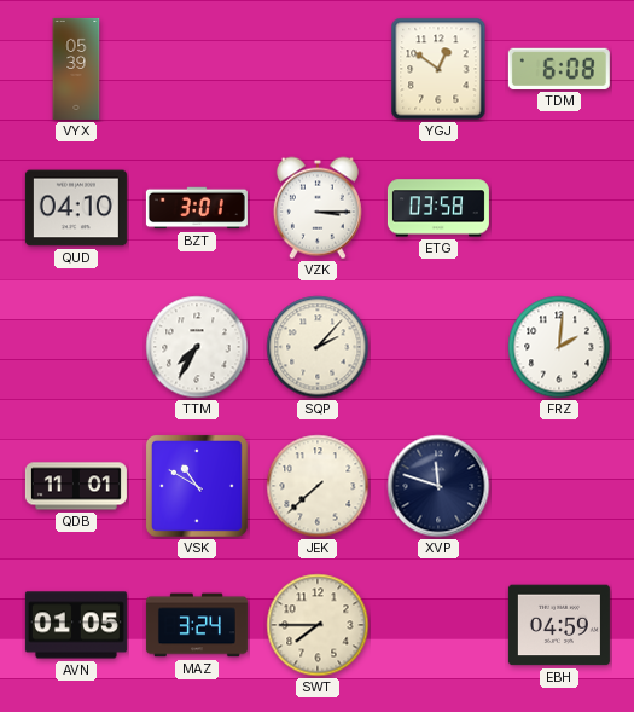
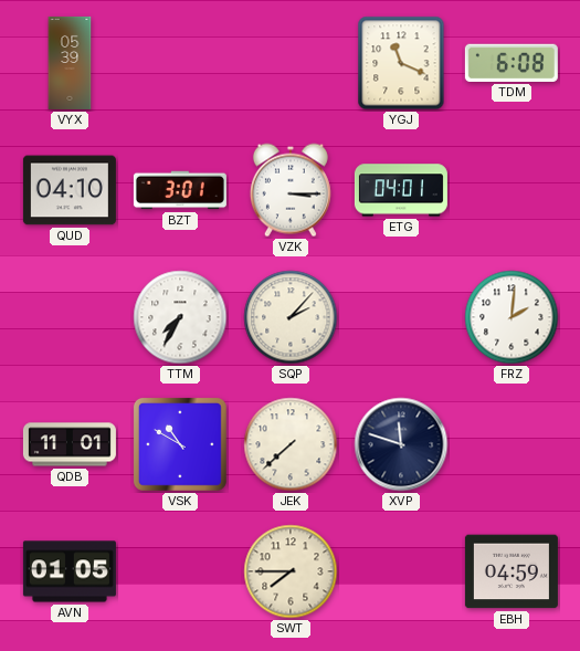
YGJ: 12:51 -> 11:19
ETG: 03:58 -> 04:01
MAZ: 3:24 -> none
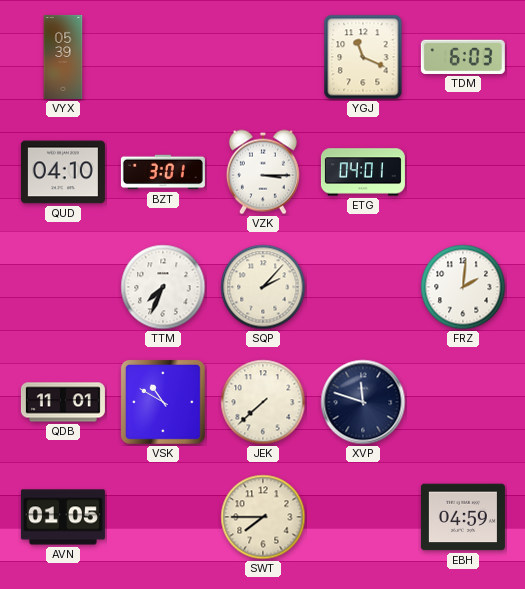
TDM: 6:08 -> 6:03
TTM: 7:35 -> 7:34
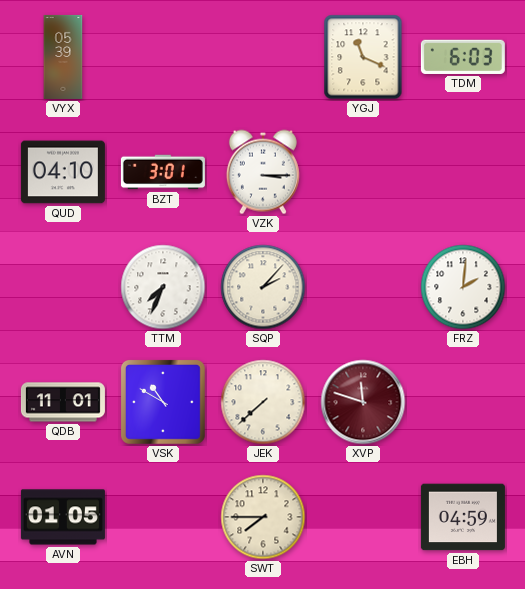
ETG: 04:01 -> none
XVP dial: navy -> burgundy
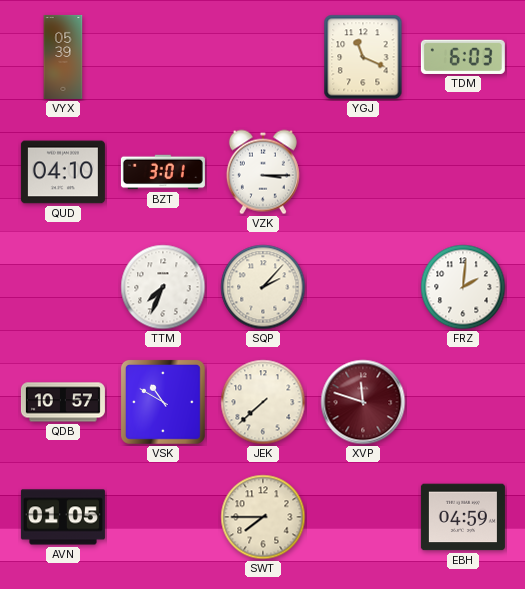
QDB: 11:01 -> 10:57
